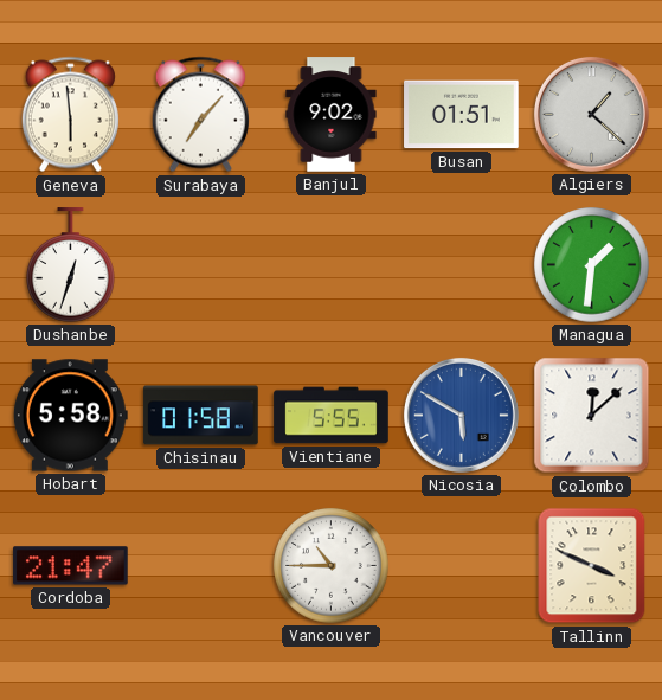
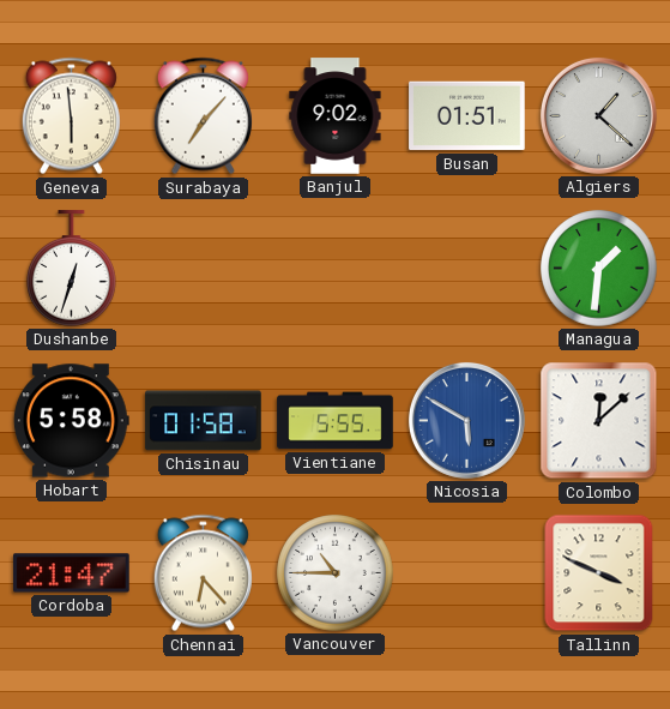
Chennai: none -> 6:23
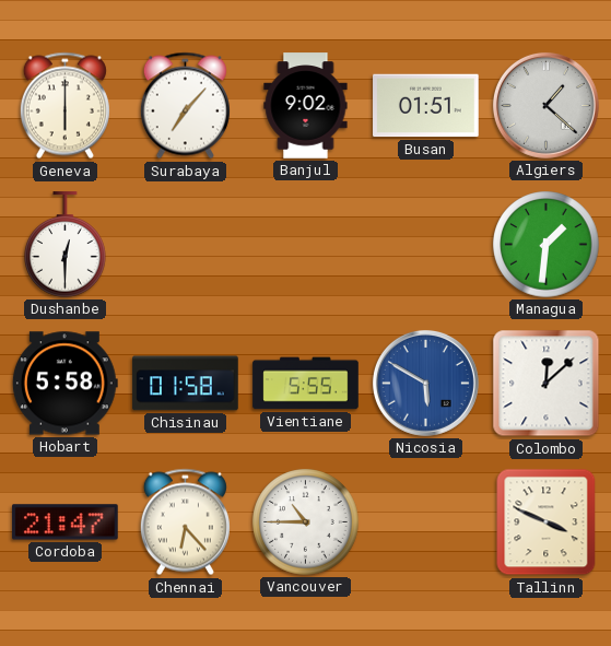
Geneva: 5:59 -> 6:00
Dushanbe: 12:33 -> 12:30
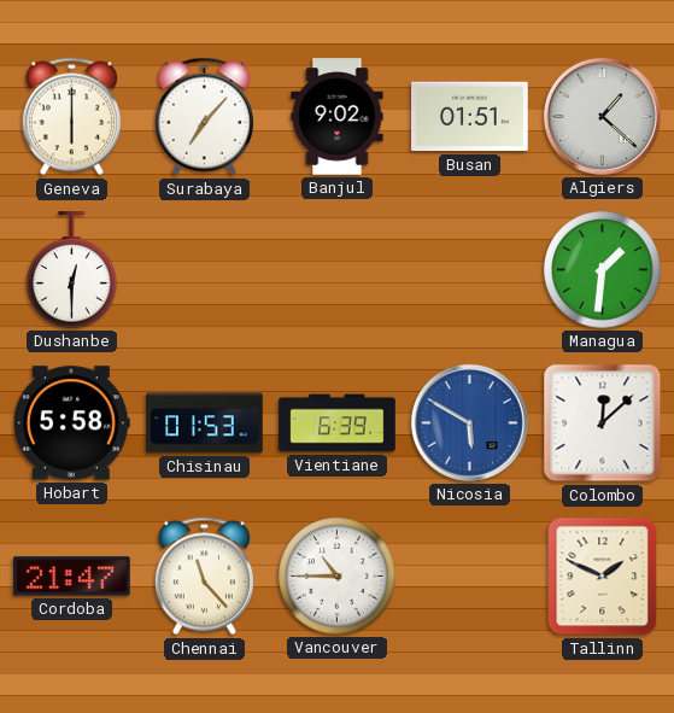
Chisinau: 01:58 -> 01:53
Vientiane: 5:55 -> 6:39
Chennai: 6:23 -> 11:23
Tallinn: 3:49 -> 1:49
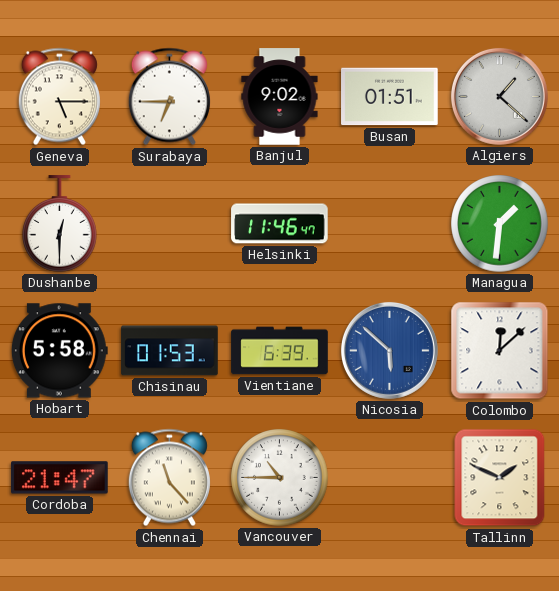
Geneva: 6:00 -> 5:15
Surabaya: 7:07 -> 6:45
Helsinki: none -> 11:46
Nicosia: 5:50 -> 5:52
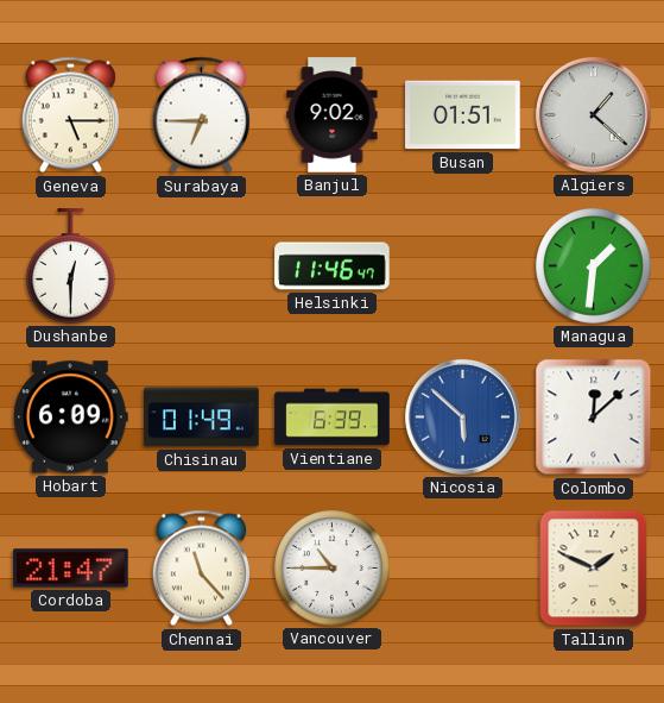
Hobart: 5:58 -> 6:09
Chisinau: 01:53 -> 01:49
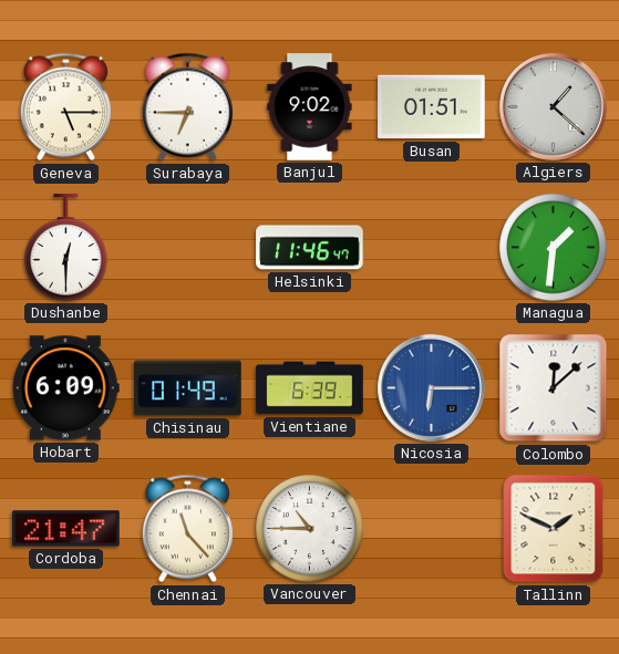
Nicosia: 5:52 -> 6:15
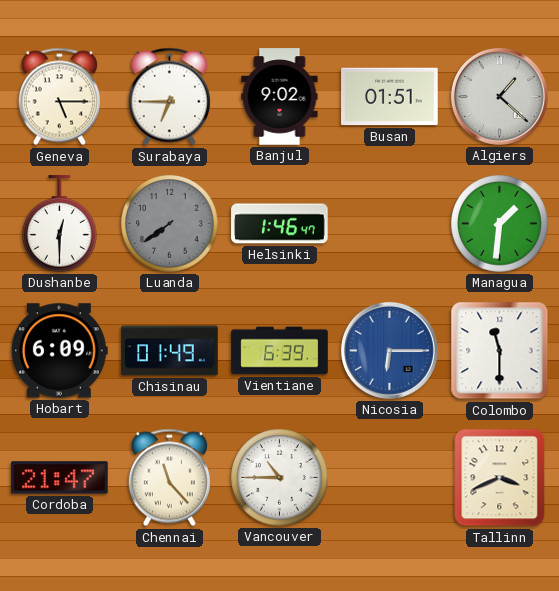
Luanda: none -> 7:39
Helsinki: 11:46 -> 1:46
Colombo: 12:08 -> 11:30
Tallinn: 1:49 -> 3:41
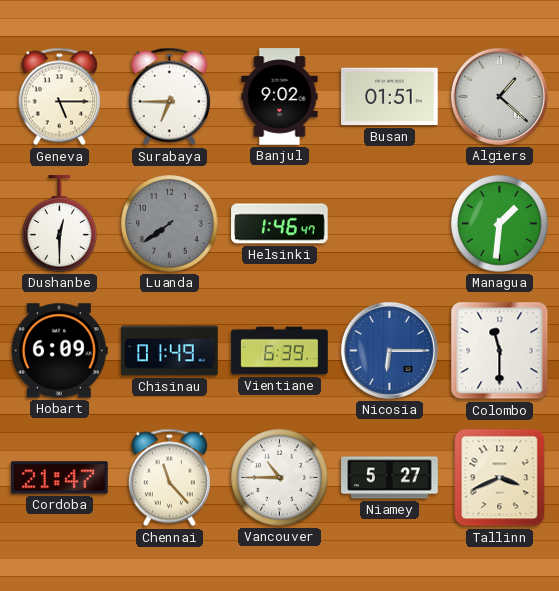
Niamey: none -> 5:27
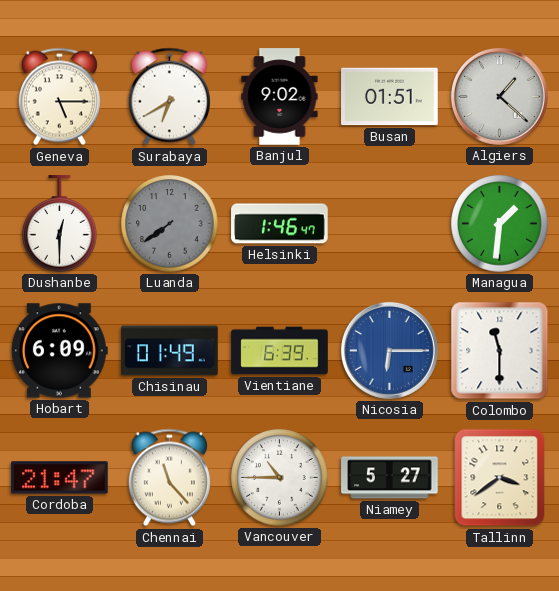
Surabaya: 6:45 -> 6:40
Tallinn: 3:41 -> 3:39
